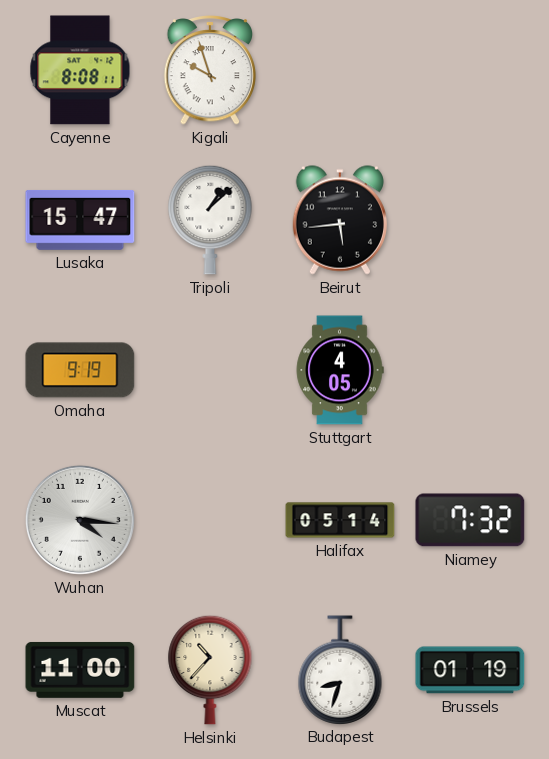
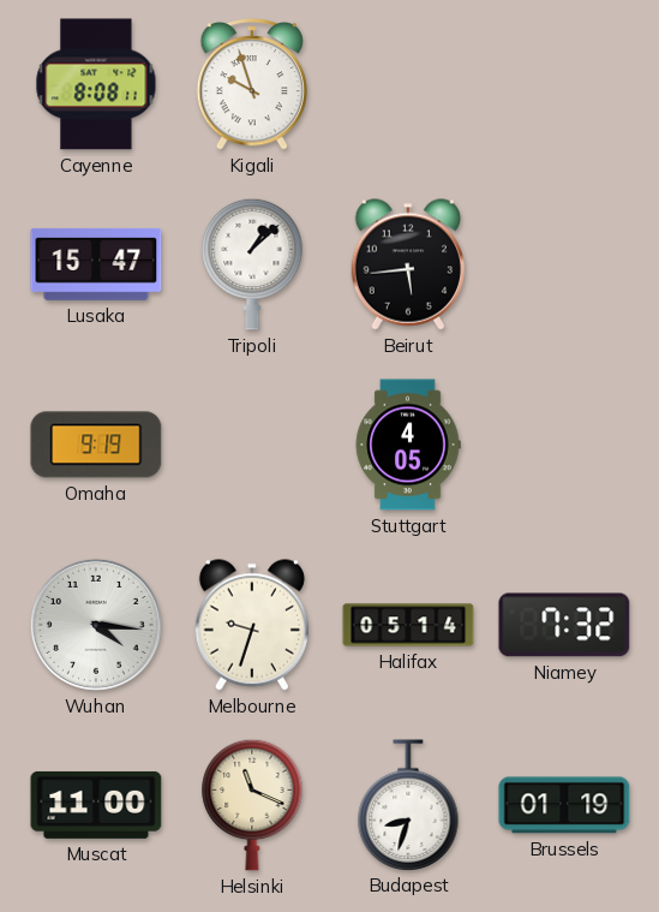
Melbourne: none -> 9:33
Helsinki: 10:37 -> 11:19
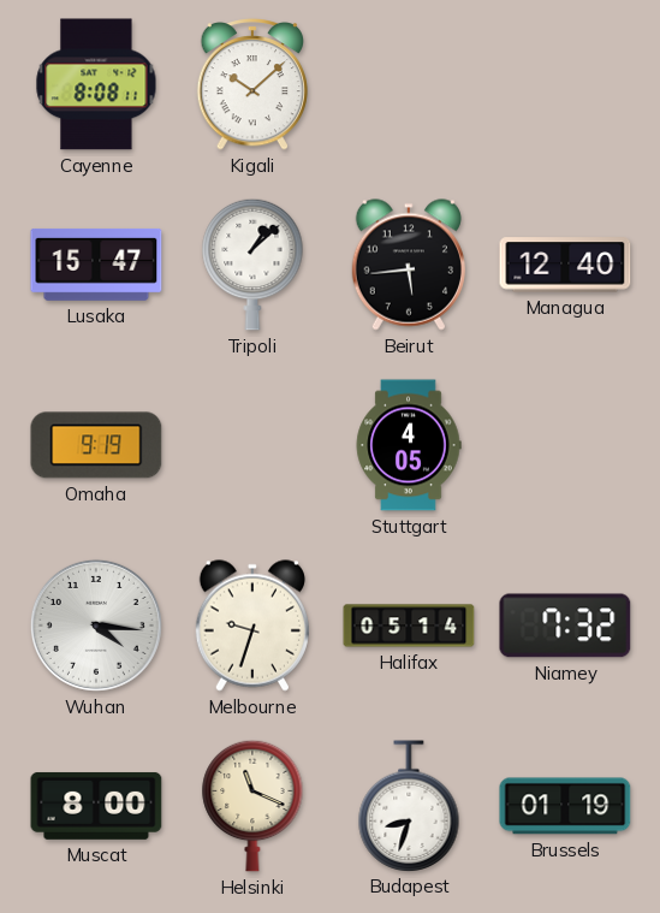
Kigali: 9:57 -> 10:08
Managua: none -> 12:40
Muscat: 11:00 -> 8:00
